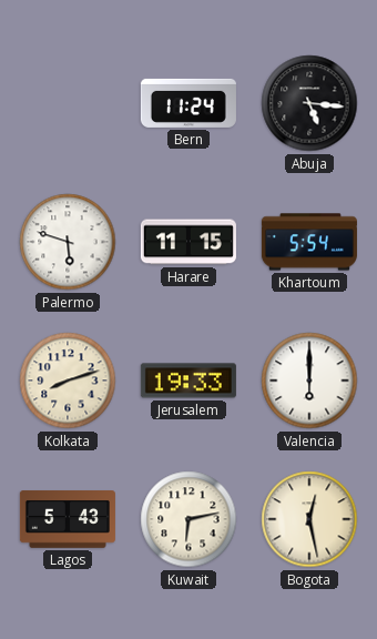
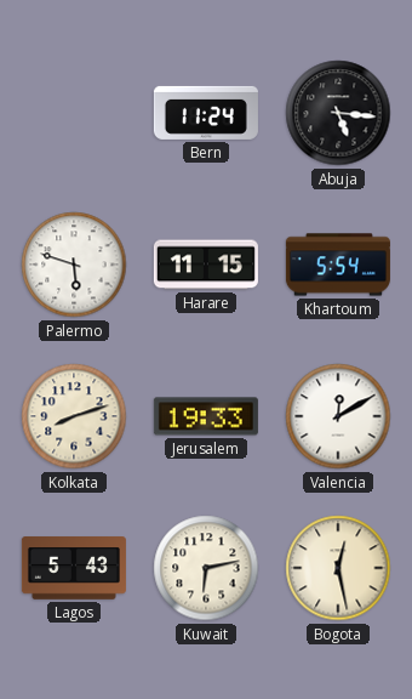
Valencia: 6:00 -> 12:10
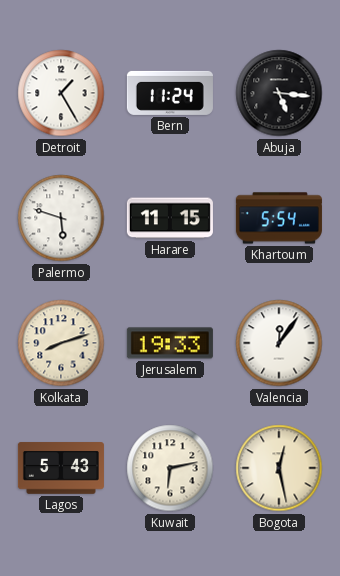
Detroit: none -> 1:25
Valencia: 12:10 -> 12:06
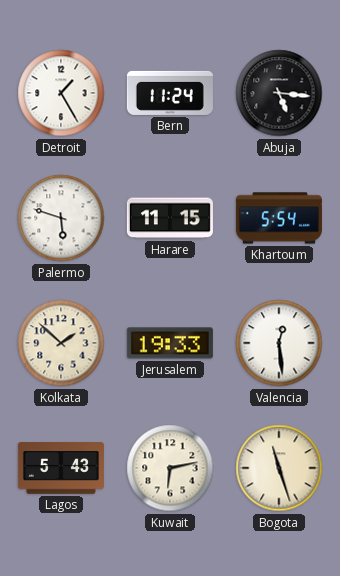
Kolkata: 8:12 -> 1:52
Valencia: 12:06 -> 12:29
Bogota: 12:28 -> 11:27
